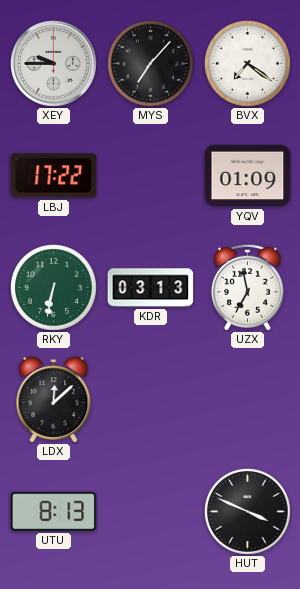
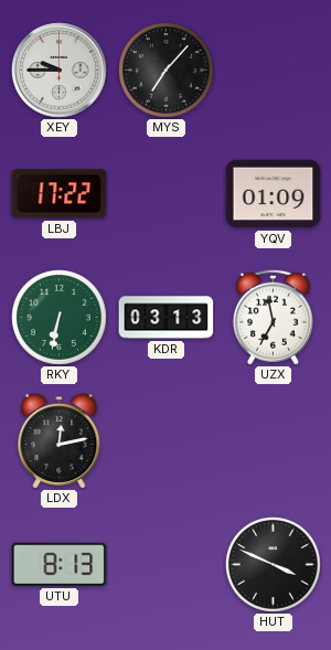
BVX: 7:21 -> none
LDX: 12:08 -> 12:13
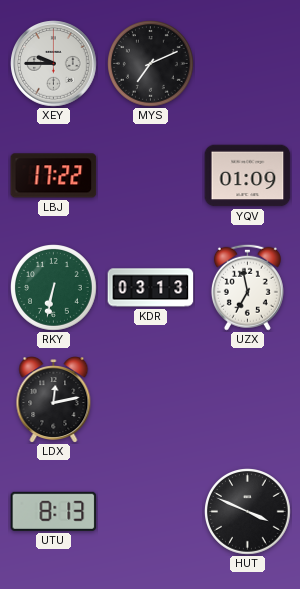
MYS: 7:07 -> 7:11
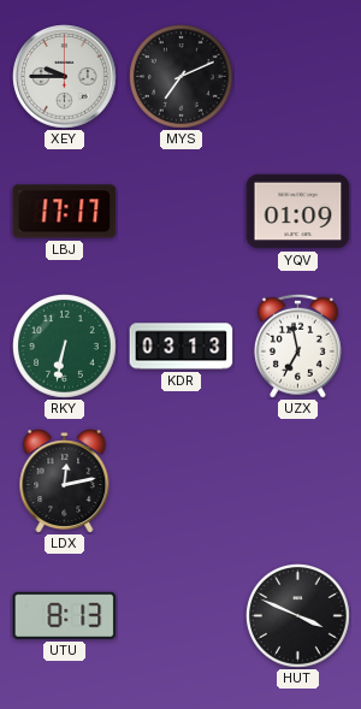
LBJ: 17:22 -> 17:17
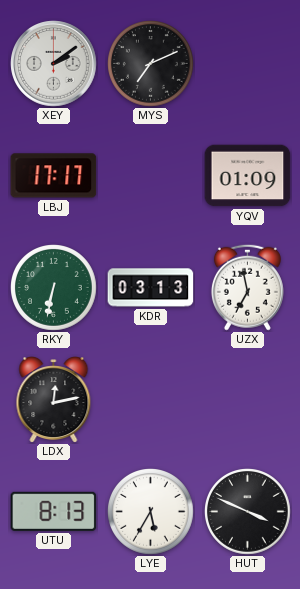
XEY: 9:45 -> 2:09
LYE: none -> 5:35
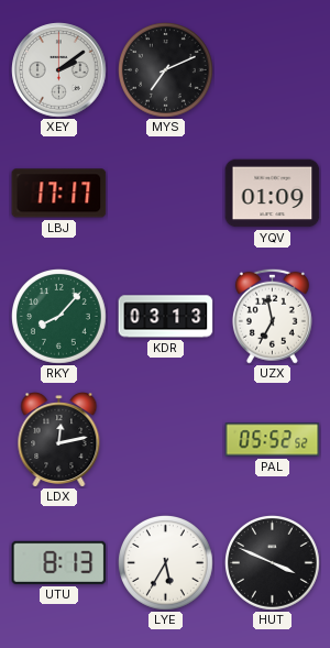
RKY: 6:32 -> 8:07
PAL: none -> 05:52
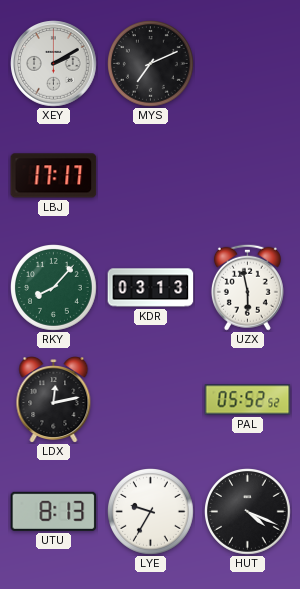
XEY: 2:09 -> 2:10
YQV: 01:09 -> none
UZX: 6:58 -> 5:58
LYE: 5:35 -> 9:35
HUT: 3:49 -> 4:19
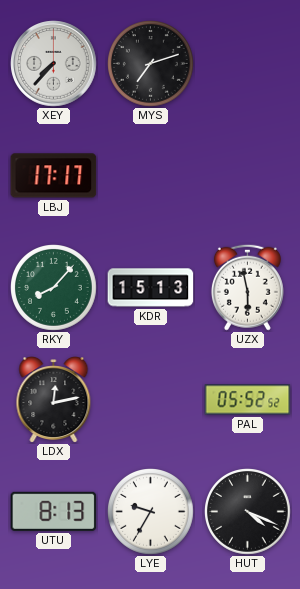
XEY: 2:10 -> 7:37
MYS: 7:11 -> 7:12
KDR: 03:13 -> 15:13
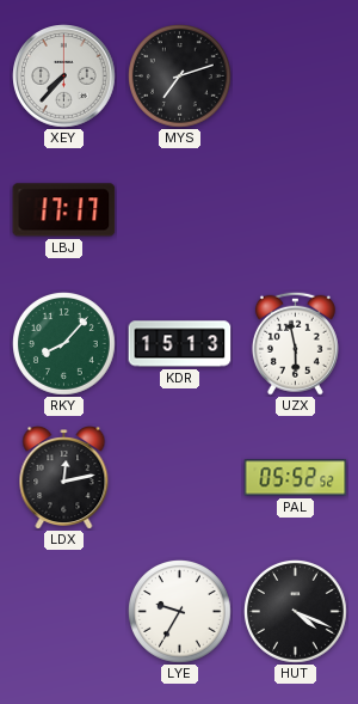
UTU: 8:13 -> none
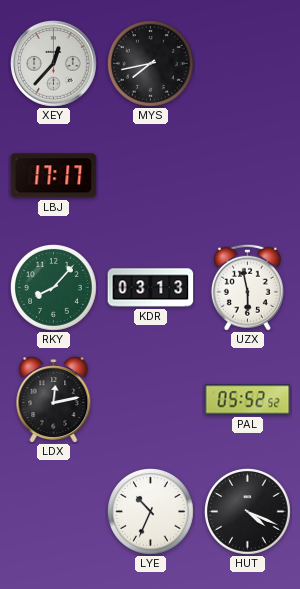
XEY: 7:37 -> 12:37
MYS: 7:12 -> 7:43
KDR: 15:13 -> 03:13
LYE: 9:35 -> 10:34
